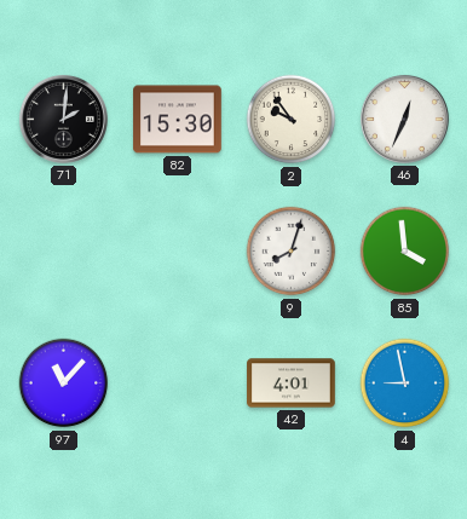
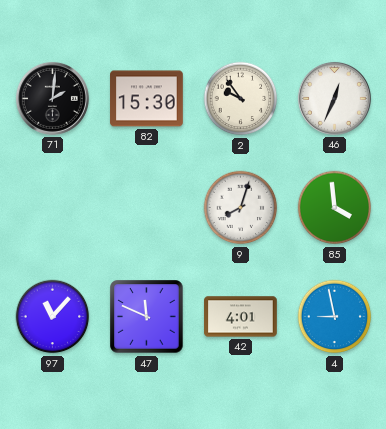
47: none -> 11:49
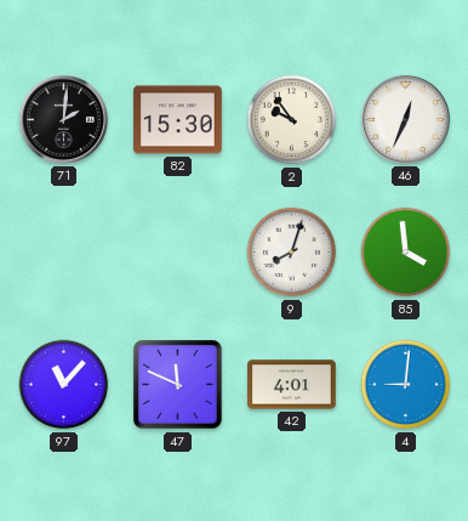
4: 8:58 -> 9:01
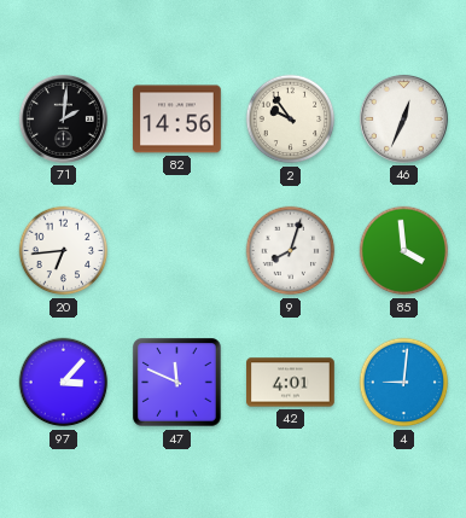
82: 15:30 -> 14:56
20: none -> 6:44
97: 11:07 -> 3:07
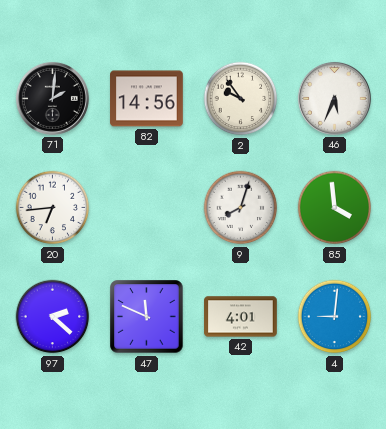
46: 12:34 -> 5:34
97: 3:07 -> 2:22
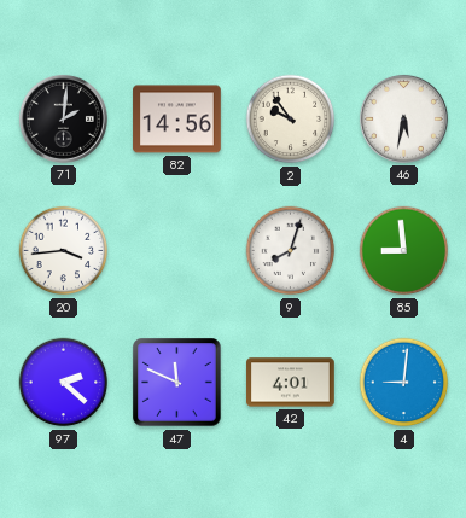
46: 5:34 -> 5:32
20: 6:44 -> 3:44
85: 3:59 -> 8:59
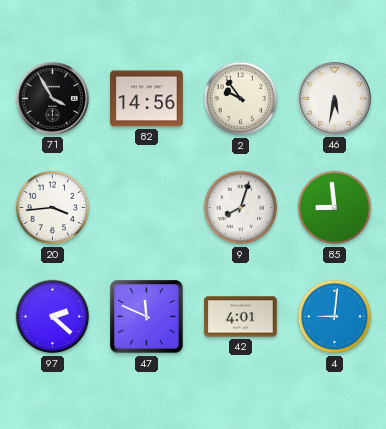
71: 2:01 -> 3:55
